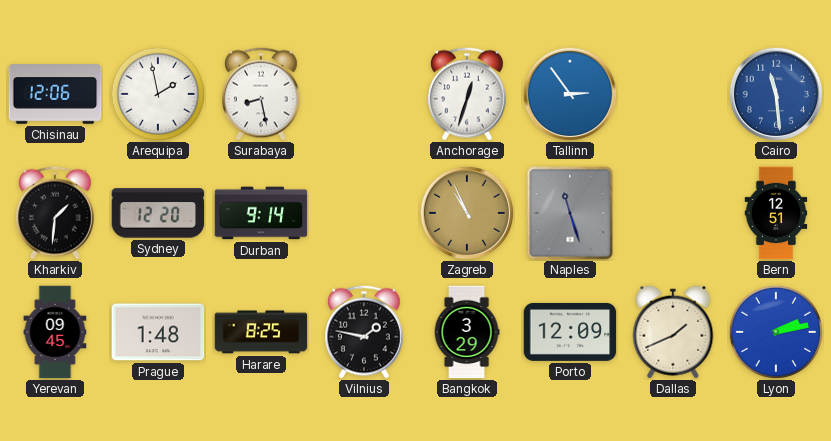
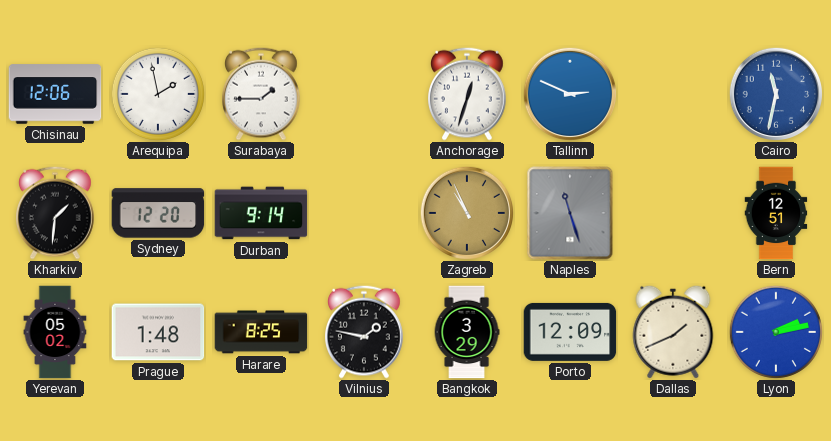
Surabaya: 8:28 -> 1:45
Tallinn: 2:54 -> 2:49
Cairo: 11:29 -> 11:32
Yerevan: 09:45 -> 05:02
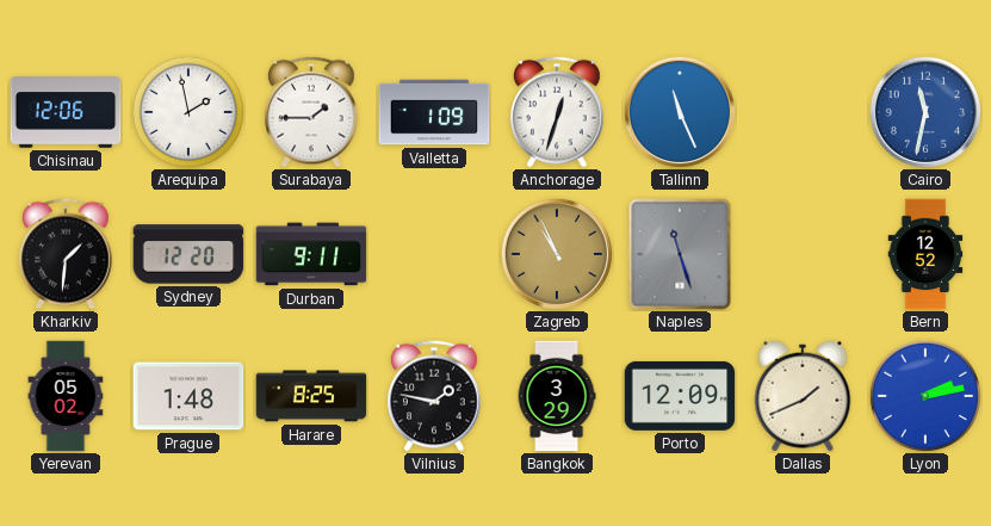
Valletta: none -> 1:09
Tallinn: 2:49 -> 11:26
Durban: 9:14 -> 9:11
Bern: 12:51 -> 12:52
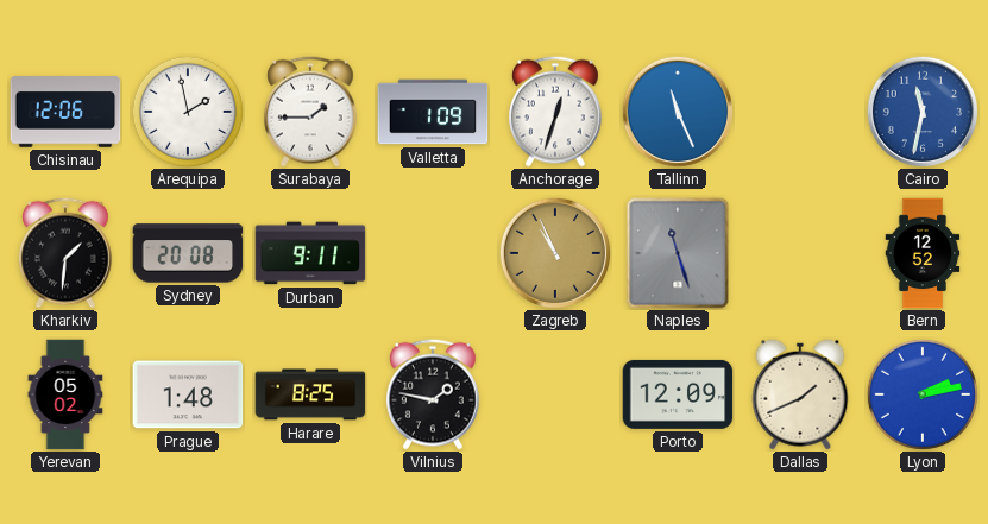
Sydney: 12:20 -> 20:08
Bangkok: 3:29 -> none
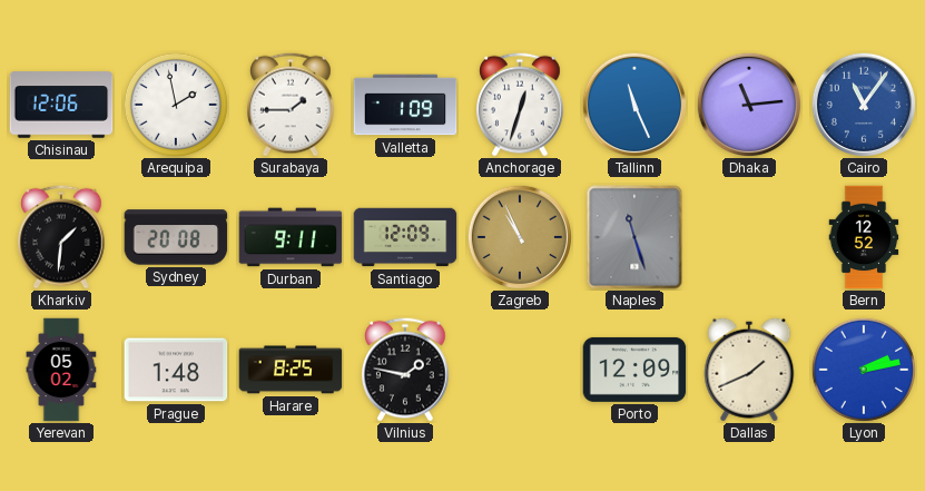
Dhaka: none -> 11:14
Cairo: 11:32 -> 11:06
Santiago: none -> 12:09
